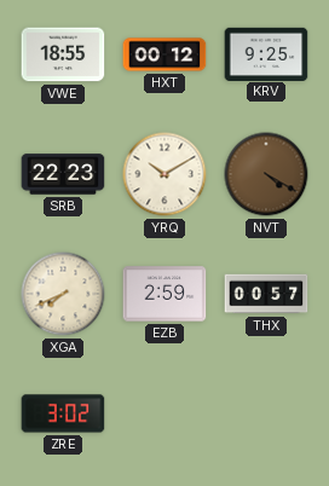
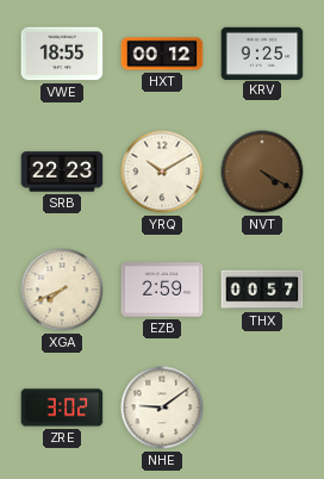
NHE: none -> 9:09
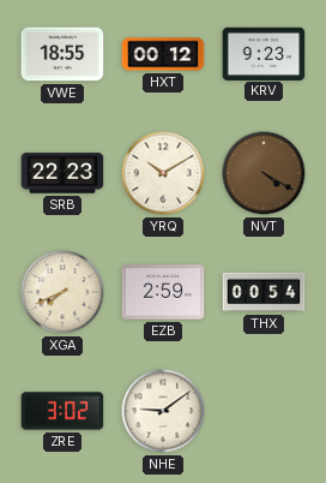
KRV: 9:25 -> 9:23
THX: 00:57 -> 00:54
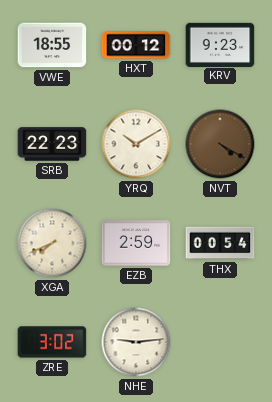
NHE: 9:09 -> 9:14
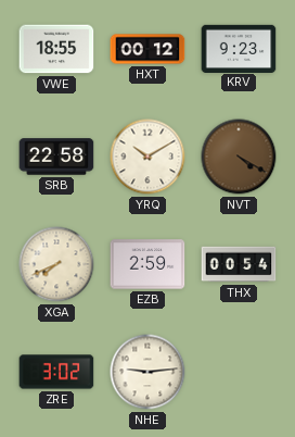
SRB: 22:23 -> 22:58
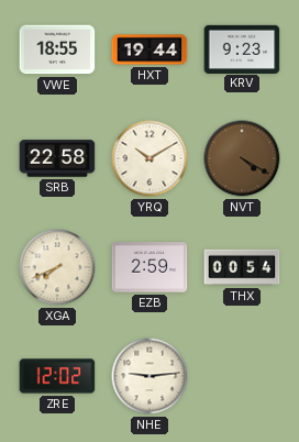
HXT: 00:12 -> 19:44
ZRE: 3:02 -> 12:02
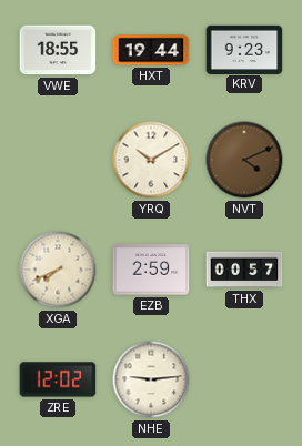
SRB: 22:58 -> none
NVT: 4:20 -> 4:11
THX: 00:54 -> 00:57
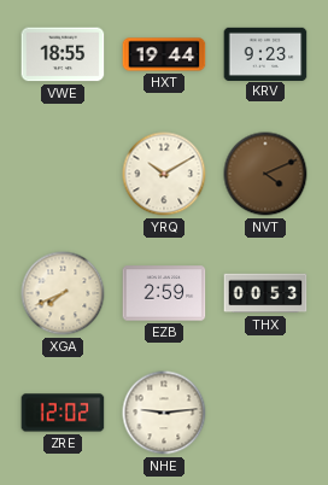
THX: 00:57 -> 00:53
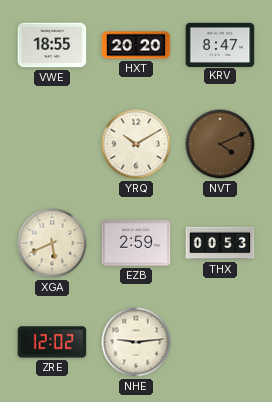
HXT: 19:44 -> 20:20
KRV: 9:23 -> 8:47
XGA: 7:41 -> 5:41
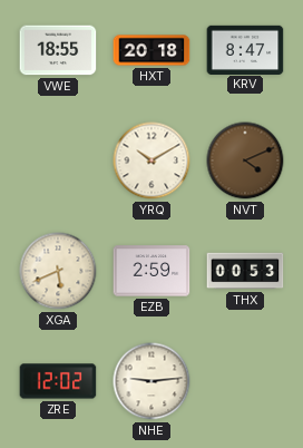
HXT: 20:20 -> 20:18
